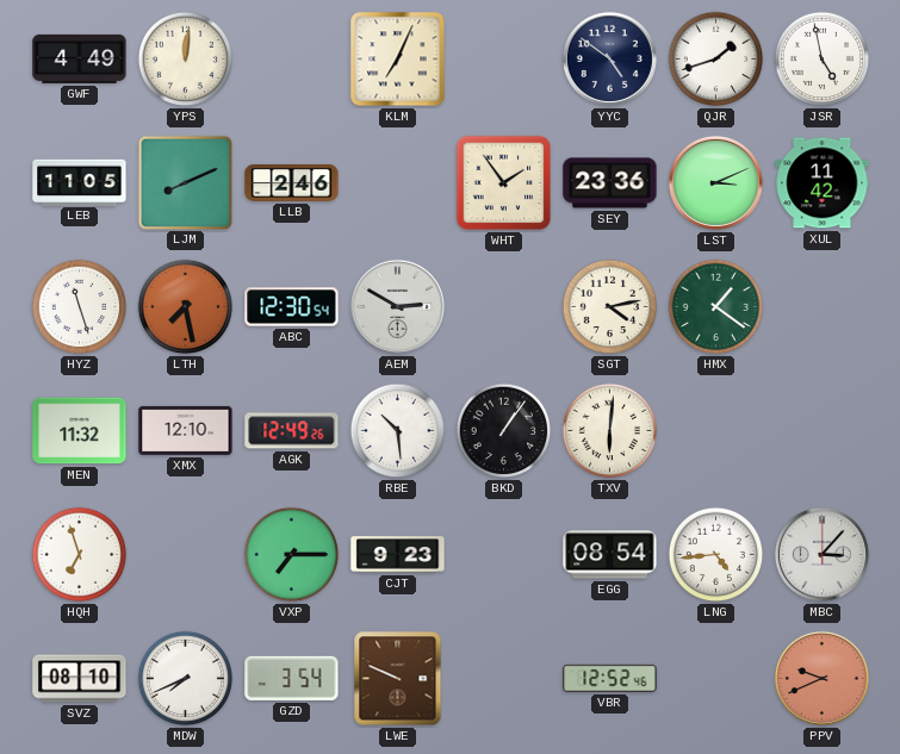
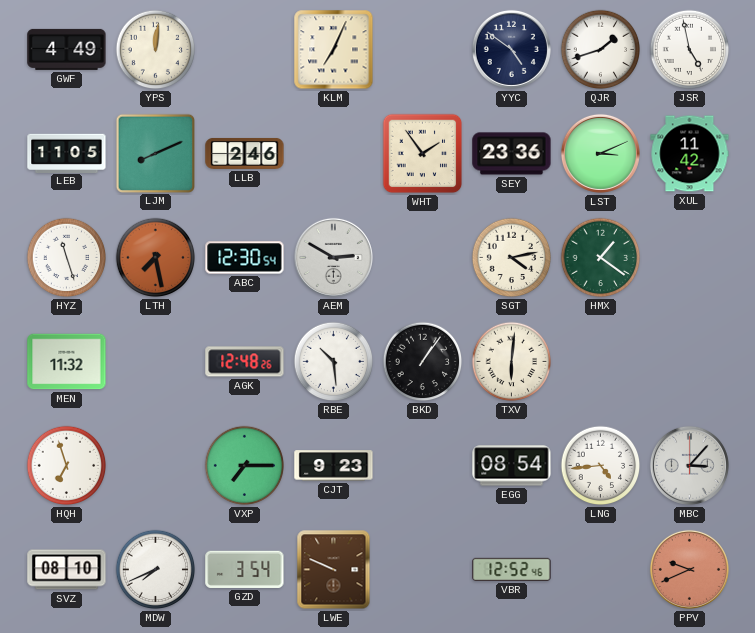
XMX: 12:10 -> none
AGK: 12:49 -> 12:48
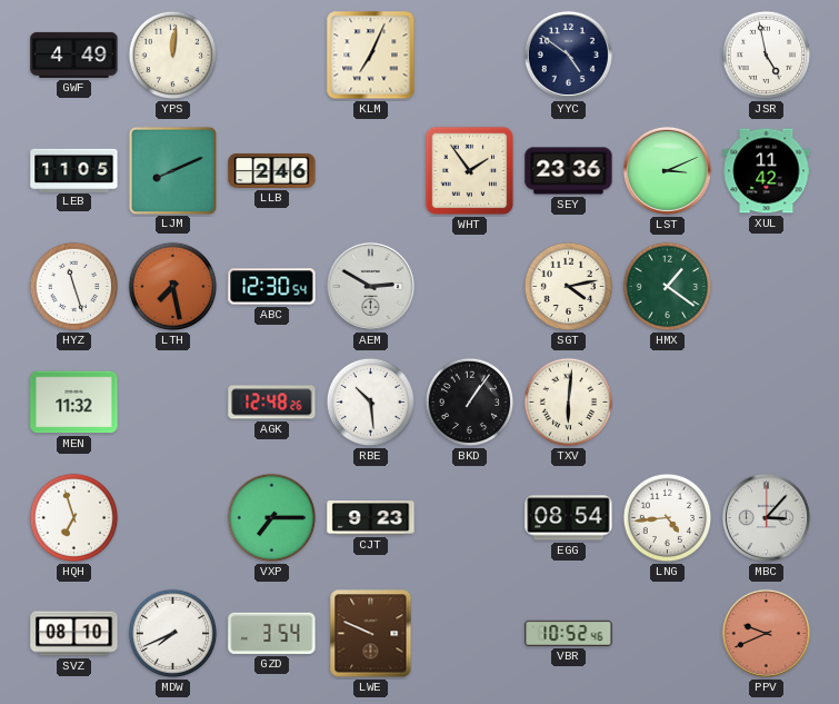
QJR: 1:42 -> none
VBR: 12:52 -> 10:52
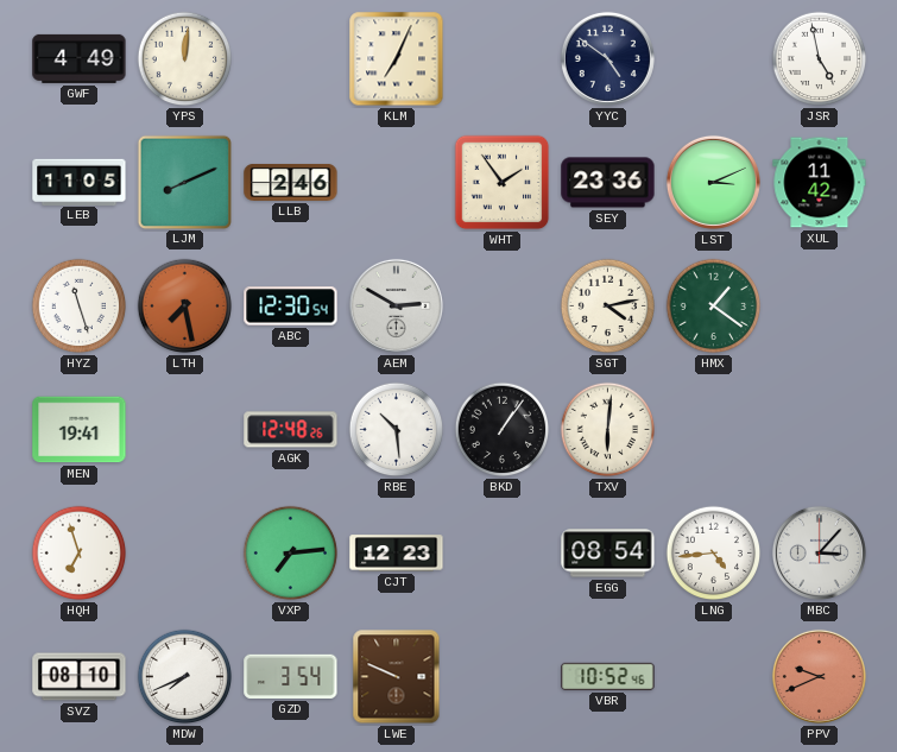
MEN: 11:32 -> 19:41
VXP: 7:15 -> 7:14
CJT: 9:23 -> 12:23
